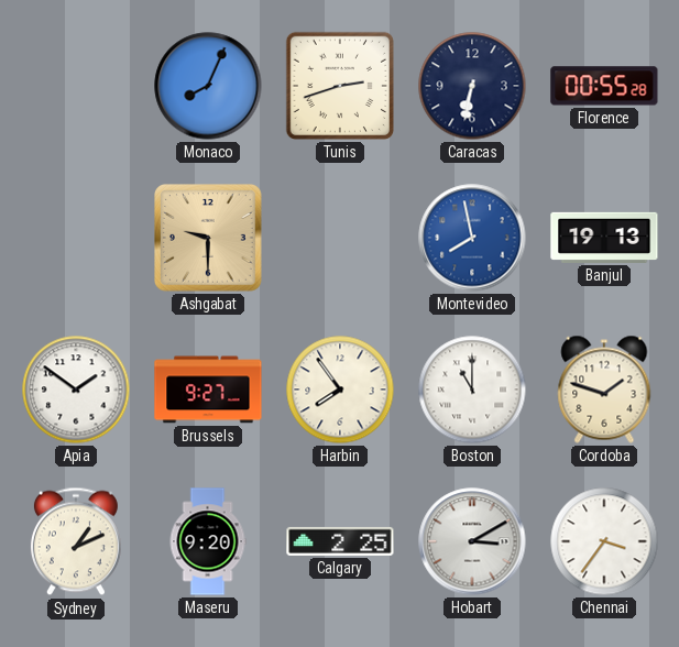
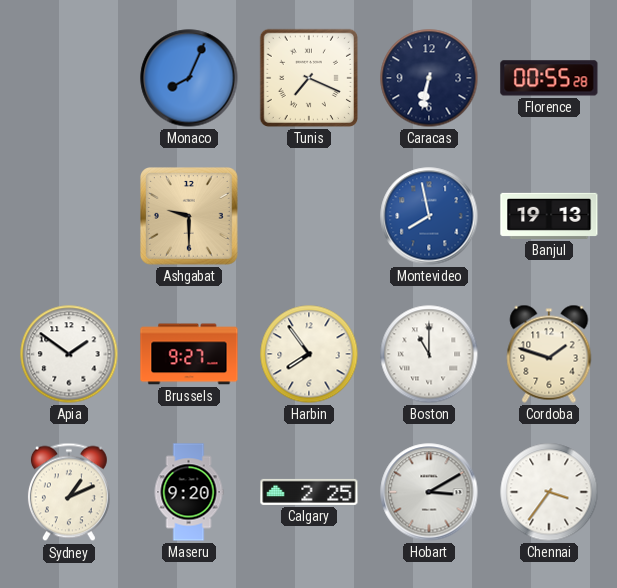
Tunis: 2:42 -> 7:19
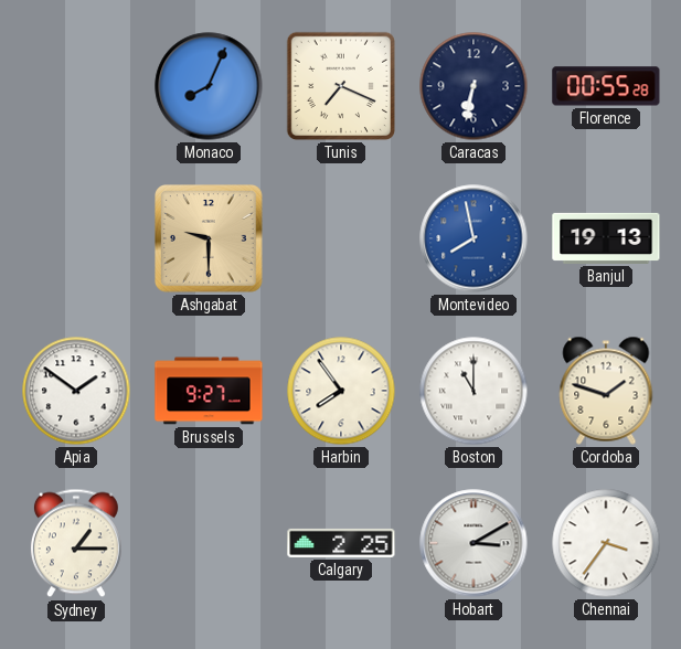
Sydney: 1:11 -> 1:15
Maseru: 9:20 -> none
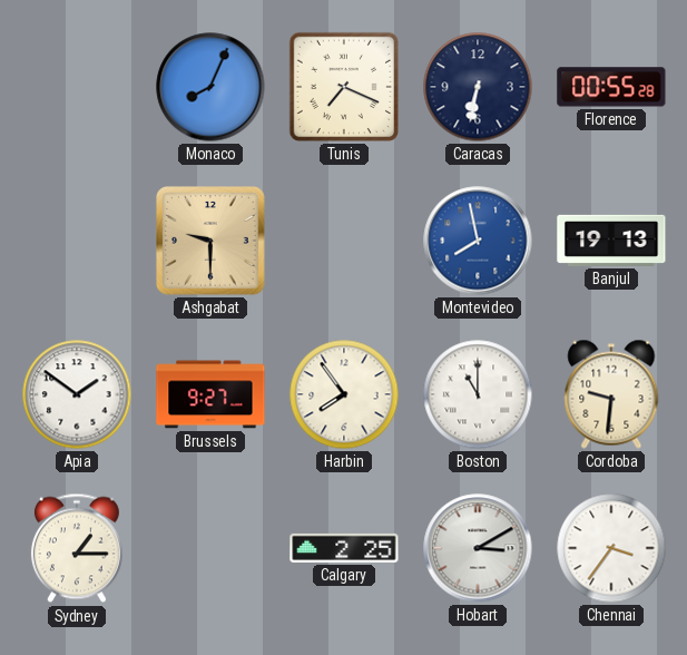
Cordoba: 1:48 -> 9:31
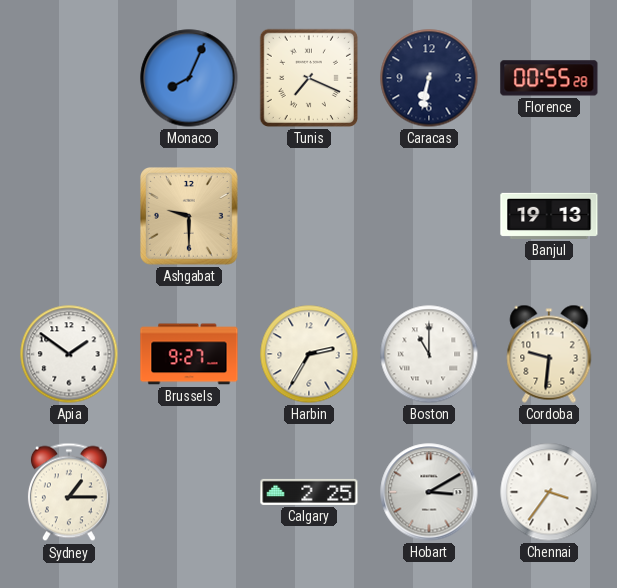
Montevideo: 7:58 -> none
Harbin: 7:54 -> 2:35
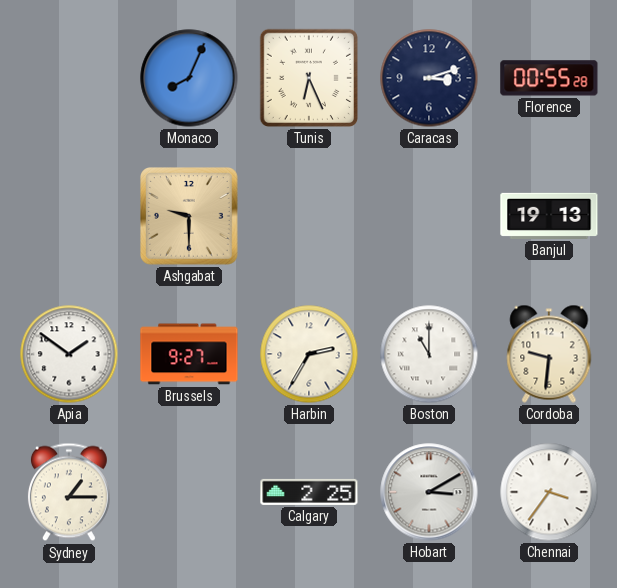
Tunis: 7:19 -> 6:26
Caracas: 6:32 -> 3:12
